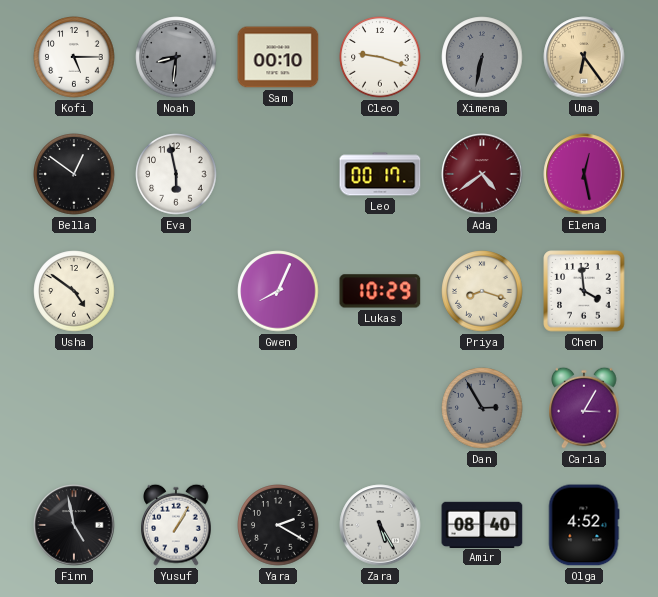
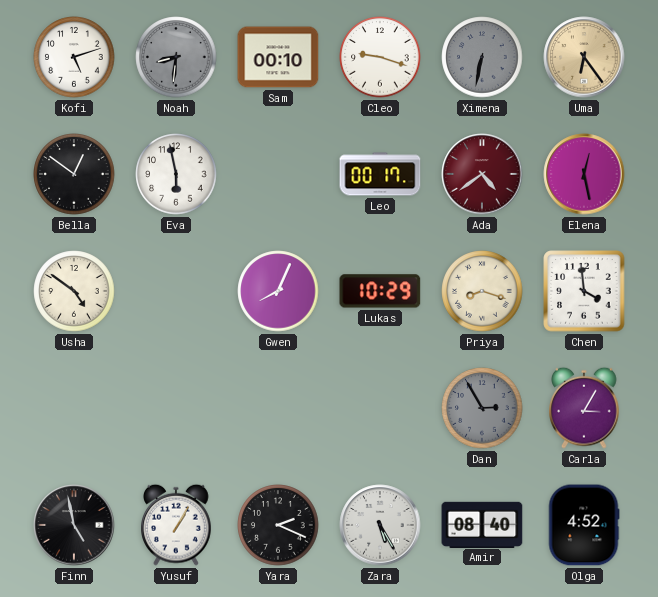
Kofi: 5:15 -> 5:12
Yara: 2:20 -> 2:19
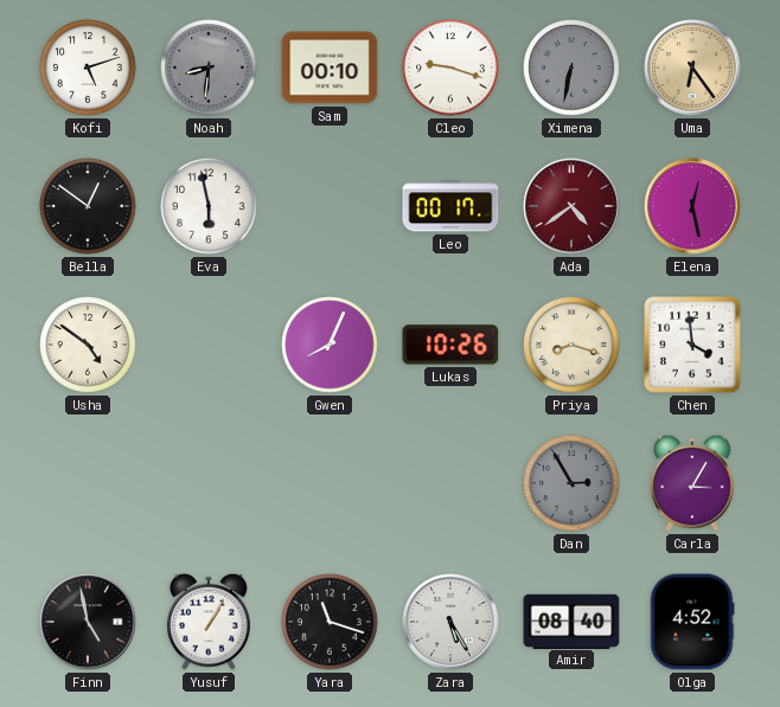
Lukas: 10:29 -> 10:26
Yara: 2:19 -> 11:18
